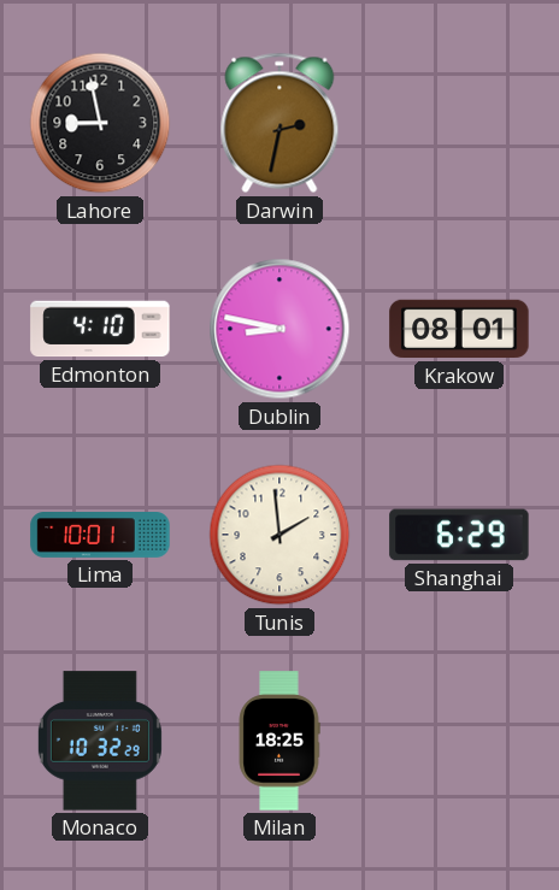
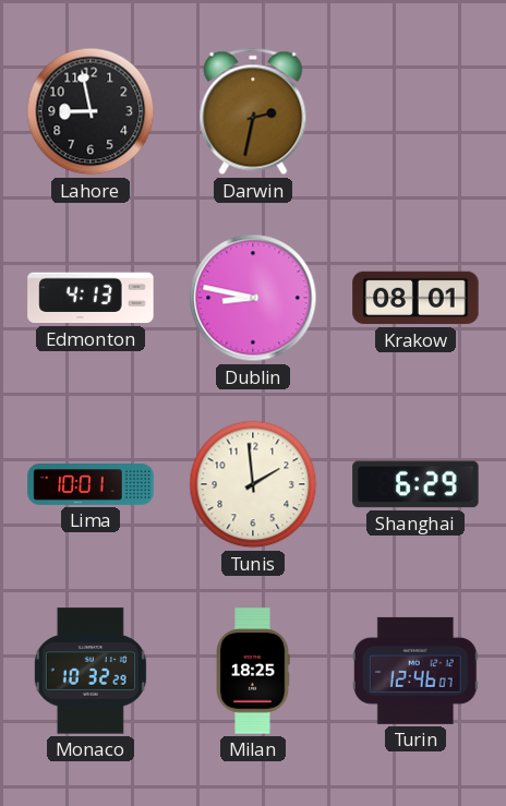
Edmonton: 4:10 -> 4:13
Turin: none -> 12:46
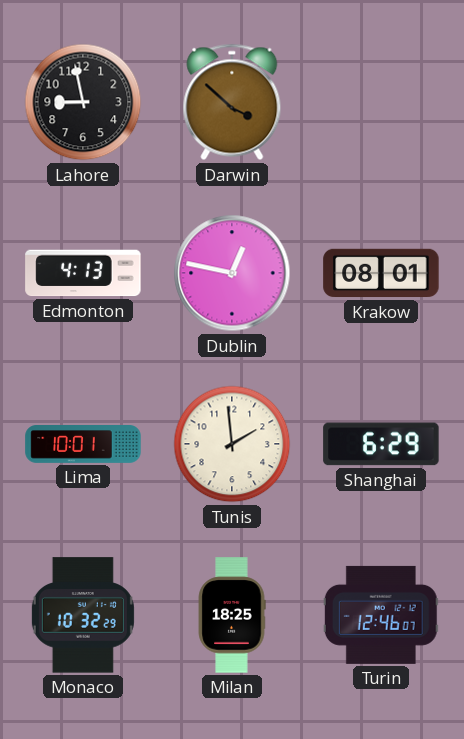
Darwin: 2:32 -> 3:52
Dublin: 8:47 -> 12:47
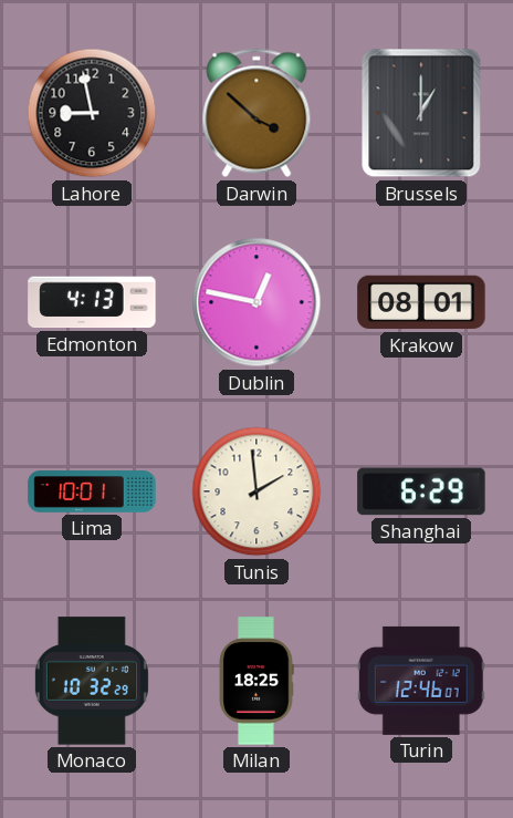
Brussels: none -> 1:00
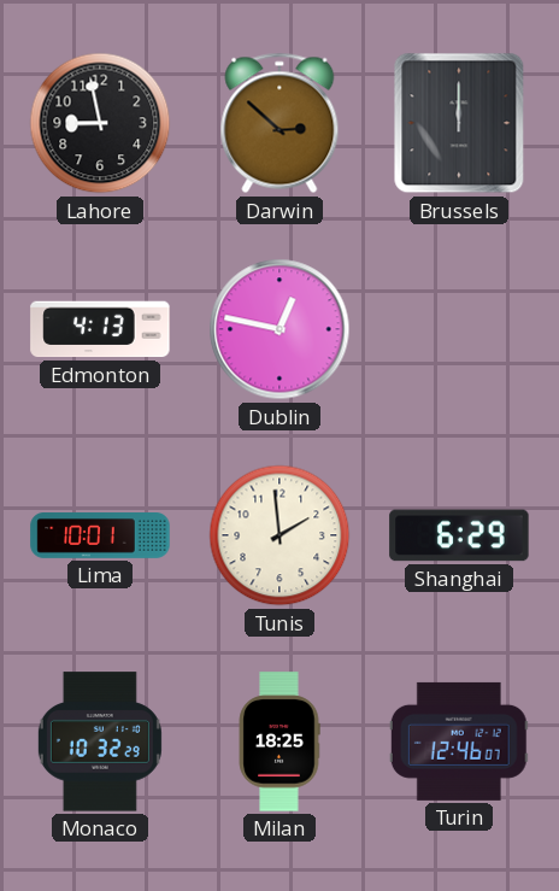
Darwin: 3:52 -> 2:52
Brussels: 1:00 -> 12:00
Krakow: 08:01 -> none
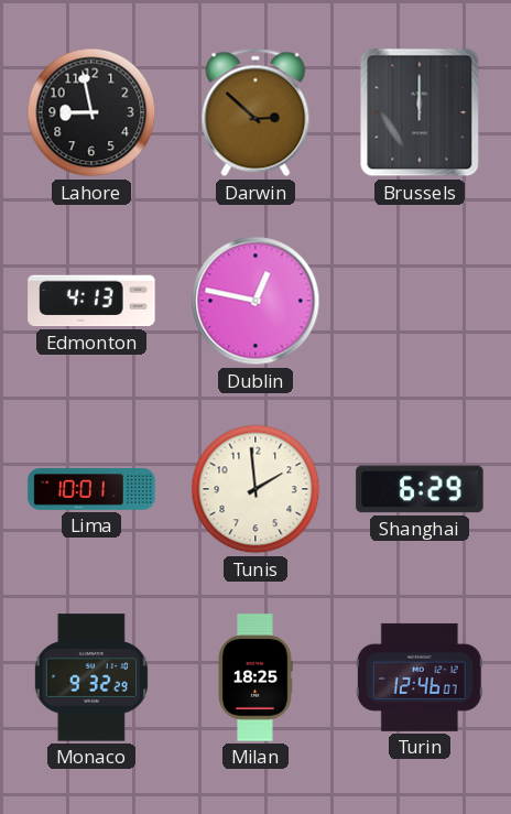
Monaco: 10:32 -> 9:32
